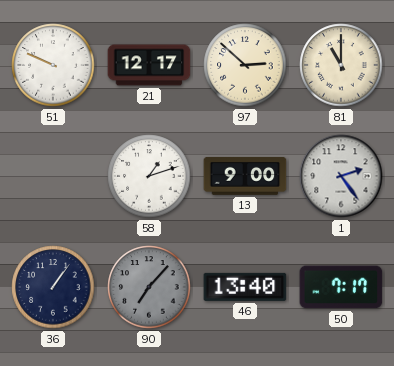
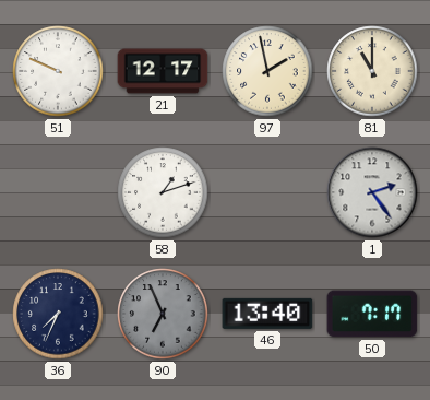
97: 2:52 -> 1:58
13: 9:00 -> none
36: 1:06 -> 7:34
90: 7:07 -> 6:56
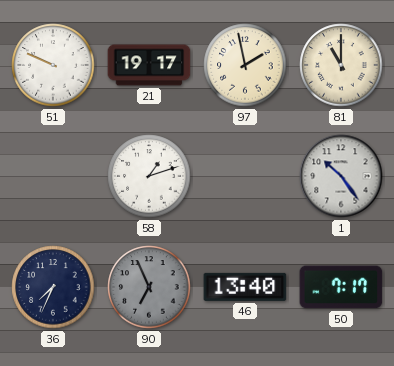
21: 12:17 -> 19:17
1: 2:24 -> 10:24
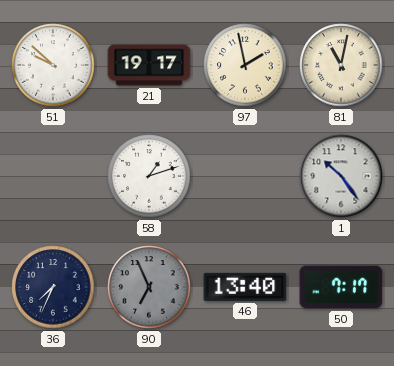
51: 9:49 -> 9:52
81: 11:00 -> 11:02
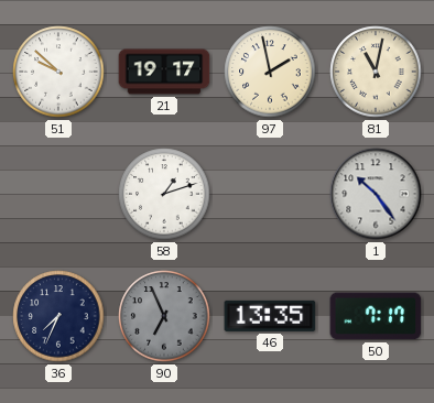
46: 13:40 -> 13:35
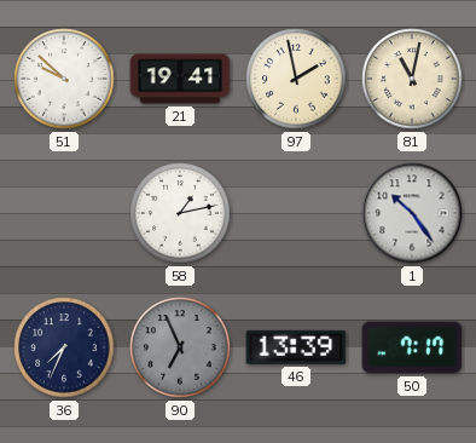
21: 19:17 -> 19:41
58: 1:12 -> 1:13
46: 13:35 -> 13:39
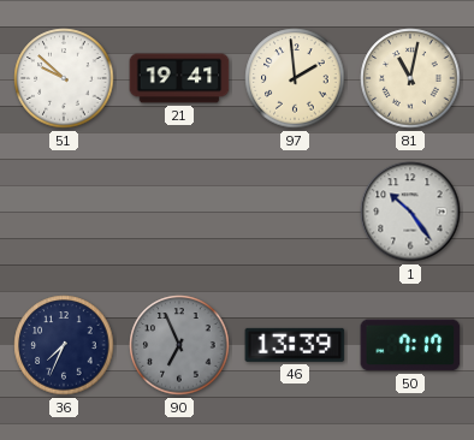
97: 1:58 -> 1:59
58: 1:13 -> none
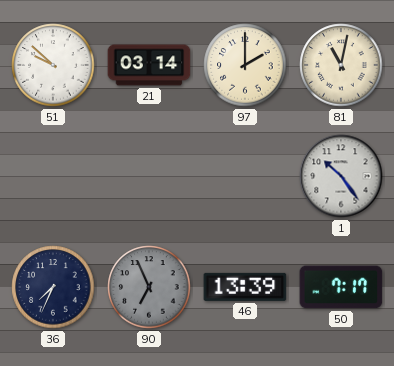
21: 19:41 -> 03:14
97: 1:59 -> 2:00
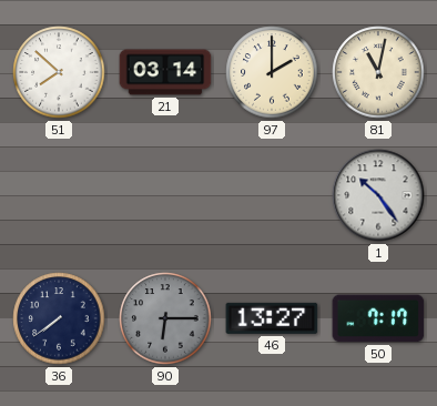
51: 9:52 -> 7:52
36: 7:34 -> 7:39
90: 6:56 -> 6:15
46: 13:39 -> 13:27
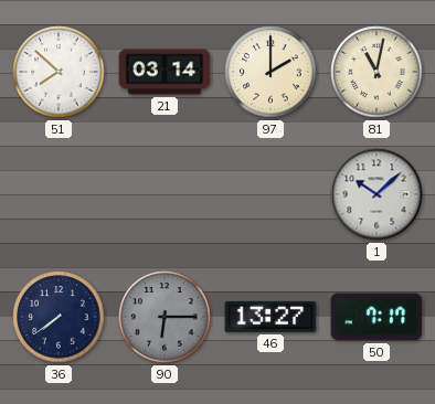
1: 10:24 -> 10:08
